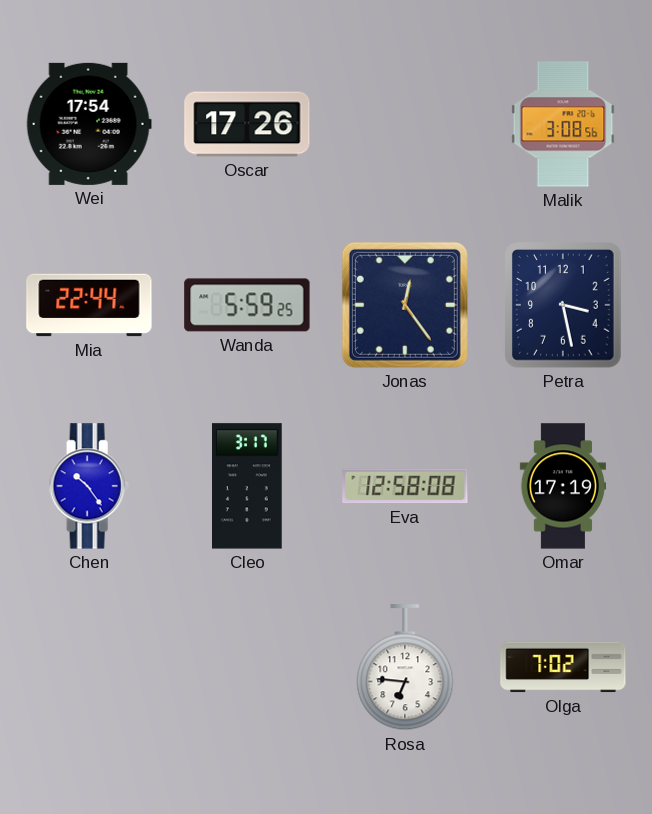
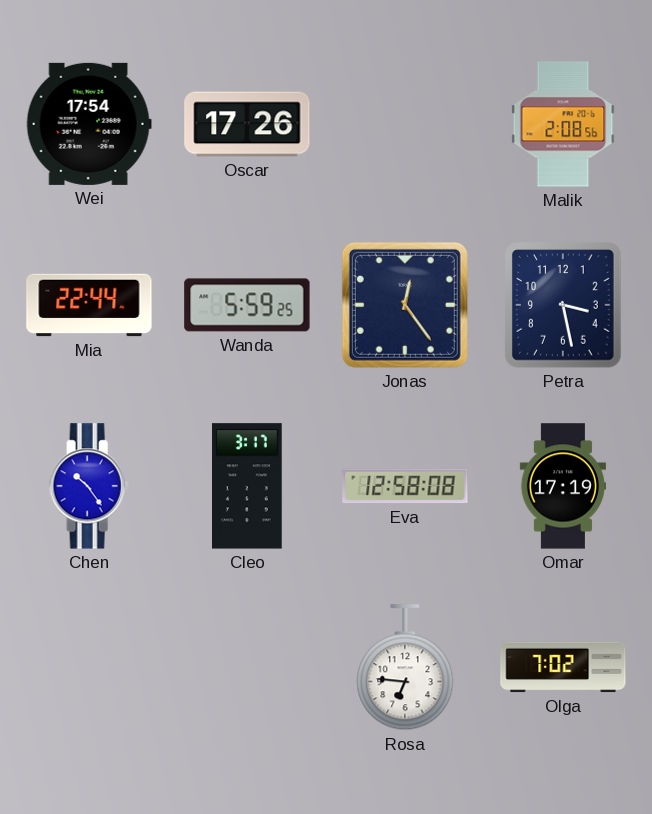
Malik: 3:08 -> 2:08
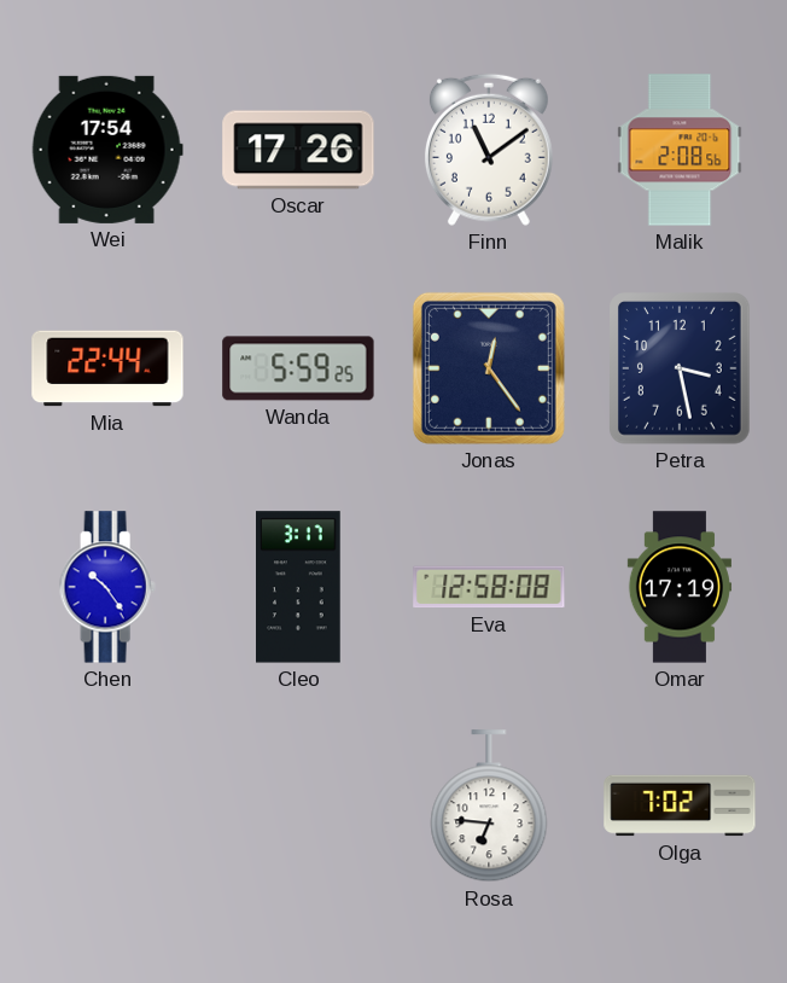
Finn: none -> 11:09
